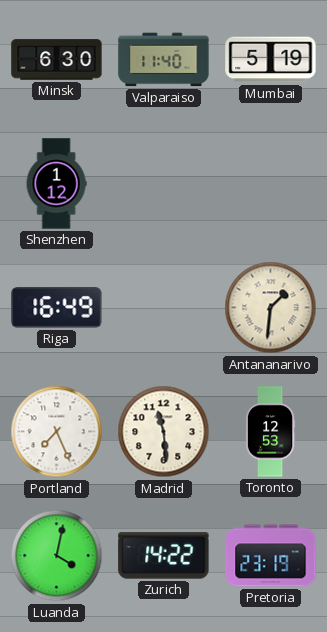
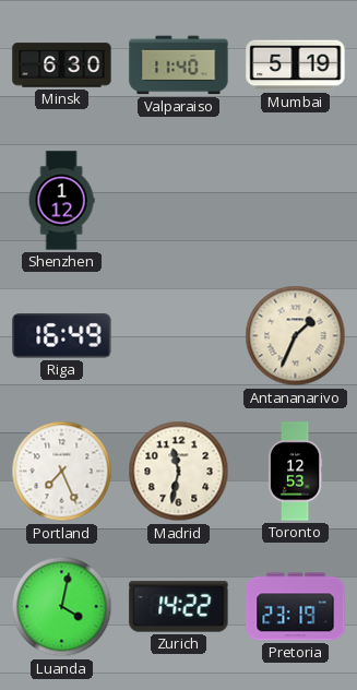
Antananarivo: 1:31 -> 1:34
Madrid: 11:29 -> 11:32
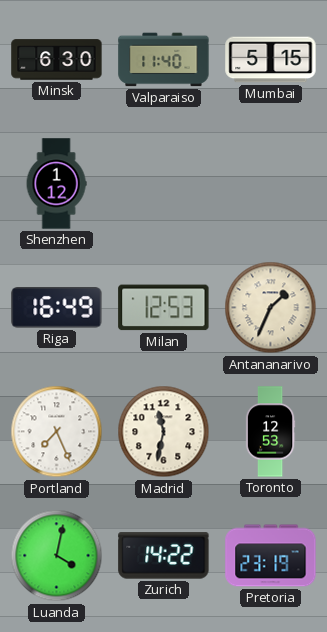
Mumbai: 5:19 -> 5:15
Milan: none -> 12:53
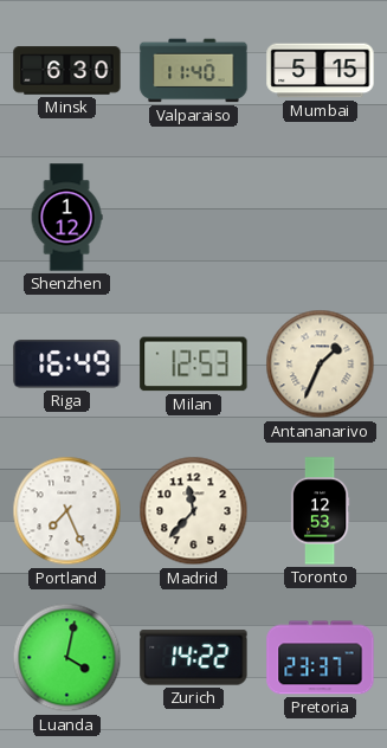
Madrid: 11:32 -> 11:37
Pretoria: 23:19 -> 23:37
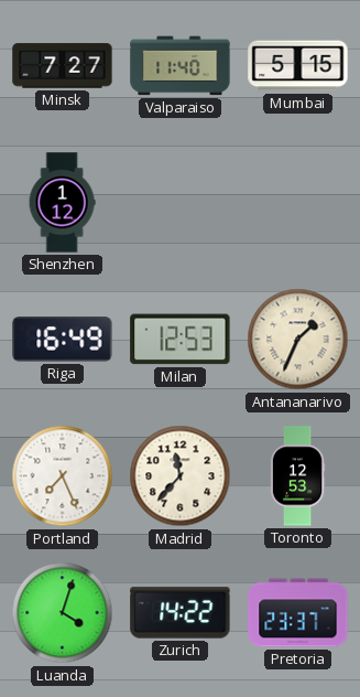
Minsk: 6:30 -> 7:27
Luanda: 4:02 -> 4:03
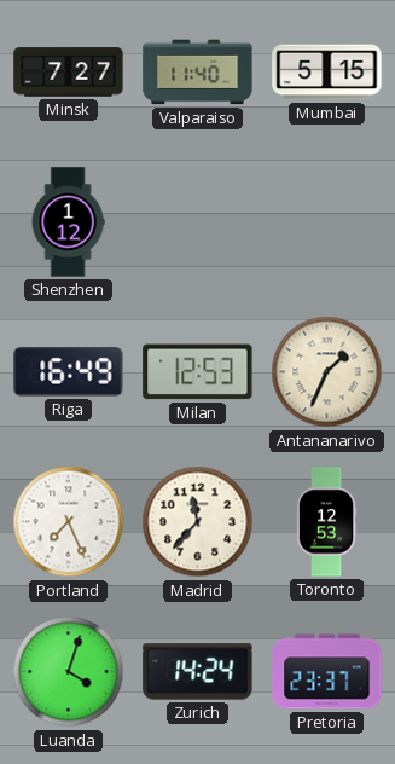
Zurich: 14:22 -> 14:24
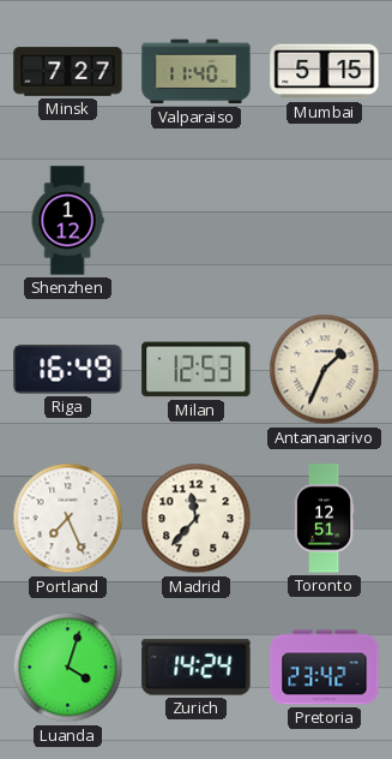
Toronto: 12:53 -> 12:51
Pretoria: 23:37 -> 23:42
